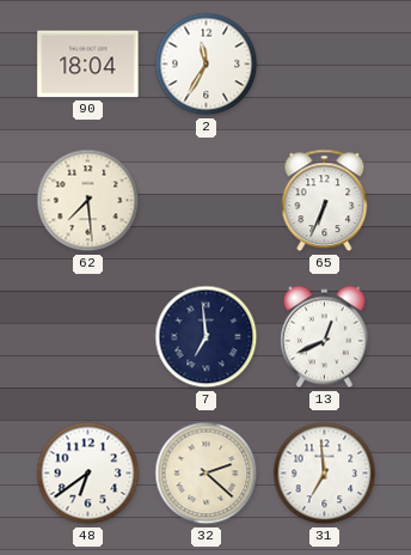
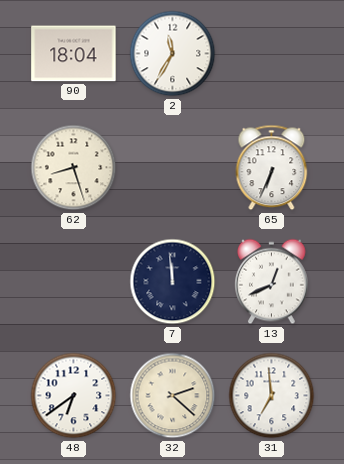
62: 7:29 -> 8:27
7: 6:59 -> 11:59
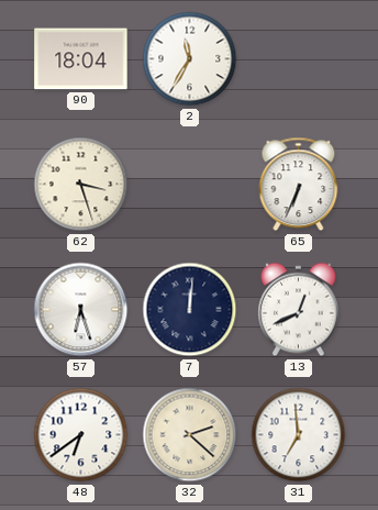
62: 8:27 -> 3:27
57: none -> 6:27
7: 11:59 -> 12:01
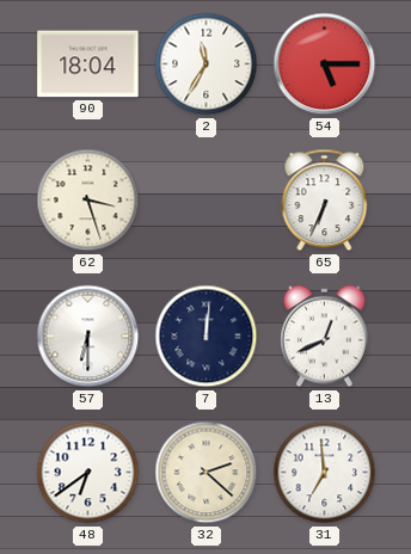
54: none -> 5:15
57: 6:27 -> 6:30
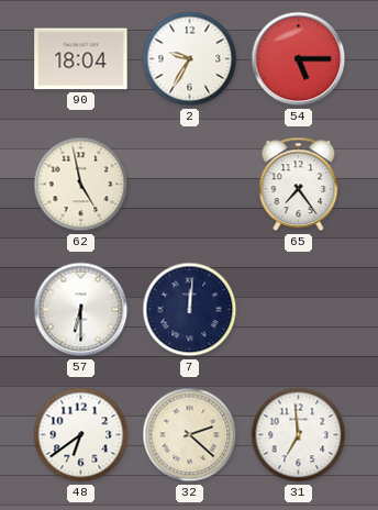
2: 11:35 -> 9:35
62: 3:27 -> 4:58
65: 6:34 -> 7:24
13: 12:41 -> none
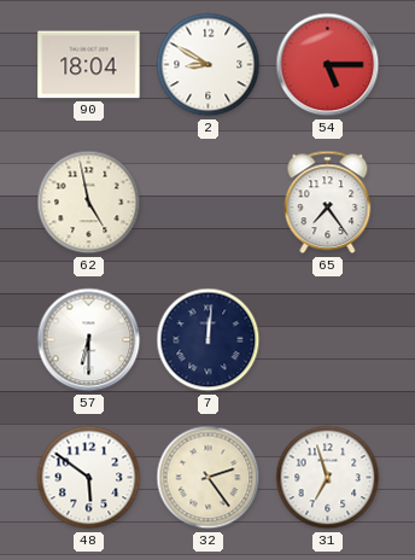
2: 9:35 -> 8:50
48: 6:39 -> 5:51
32: 2:22 -> 2:24
31: 6:59 -> 6:57
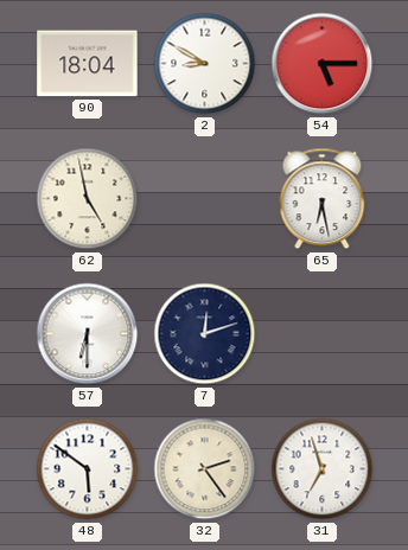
65: 7:24 -> 6:28
7: 12:01 -> 12:12
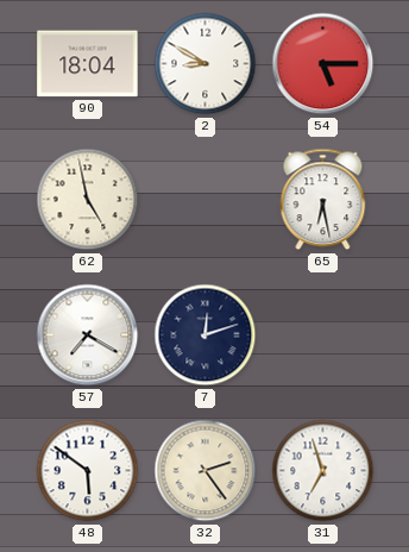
57: 6:30 -> 7:20
